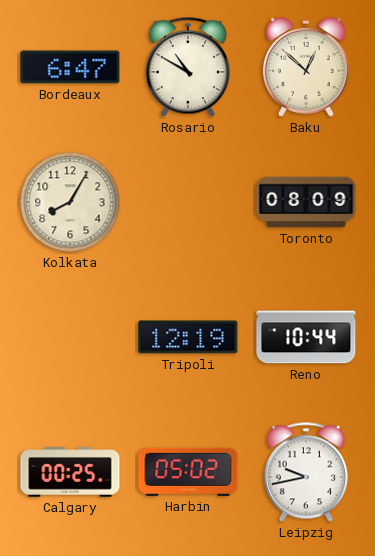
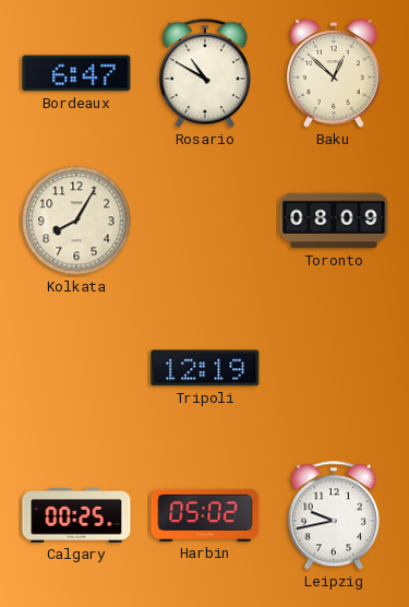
Reno: 10:44 -> none
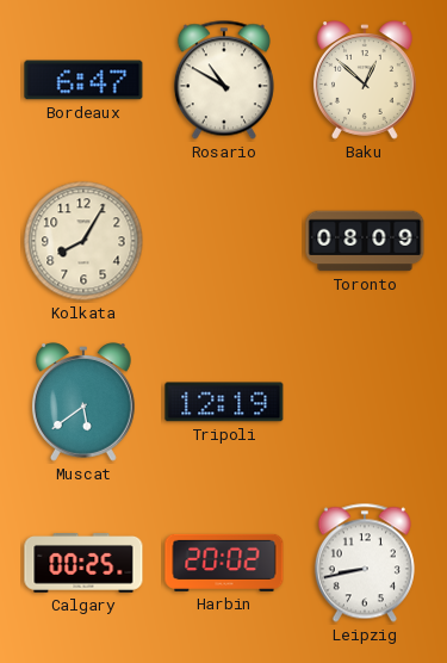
Muscat: none -> 5:39
Harbin: 05:02 -> 20:02
Leipzig: 9:43 -> 8:43
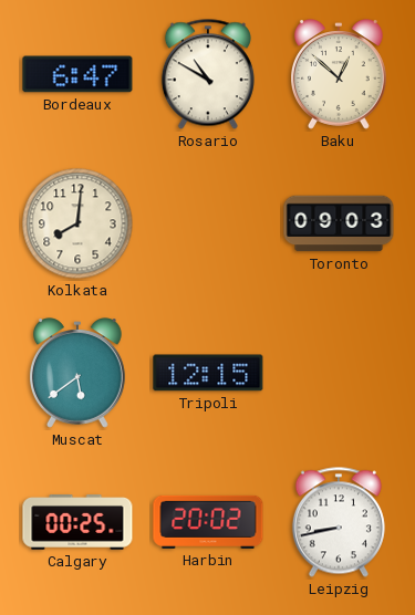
Kolkata: 8:05 -> 8:01
Toronto: 08:09 -> 09:03
Tripoli: 12:19 -> 12:15
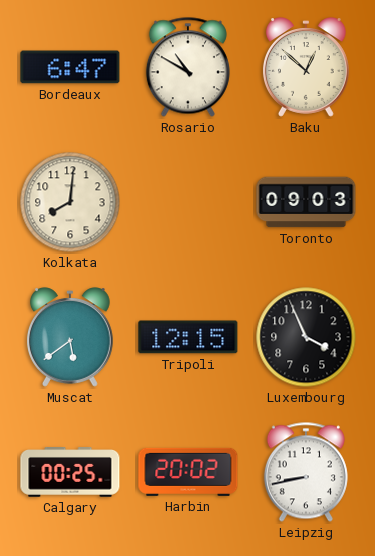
Luxembourg: none -> 3:56
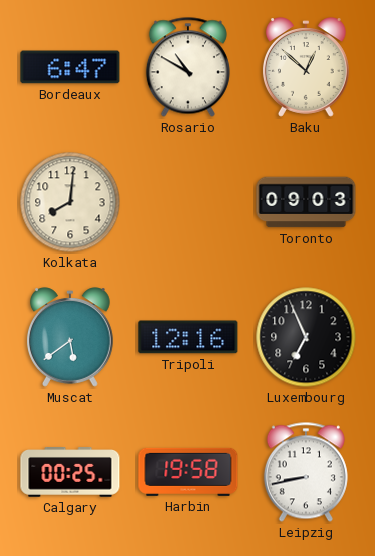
Tripoli: 12:15 -> 12:16
Luxembourg: 3:56 -> 6:56
Harbin: 20:02 -> 19:58
